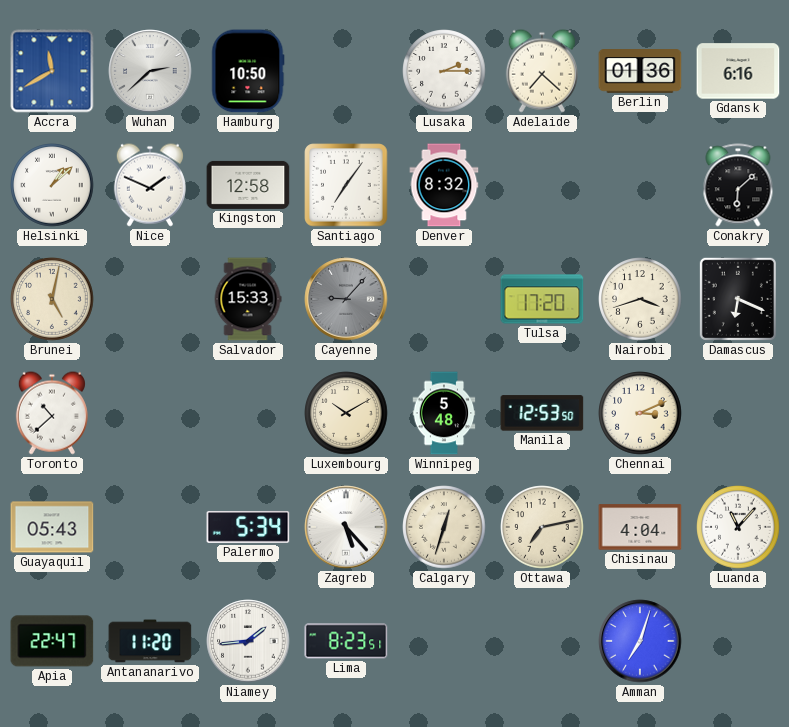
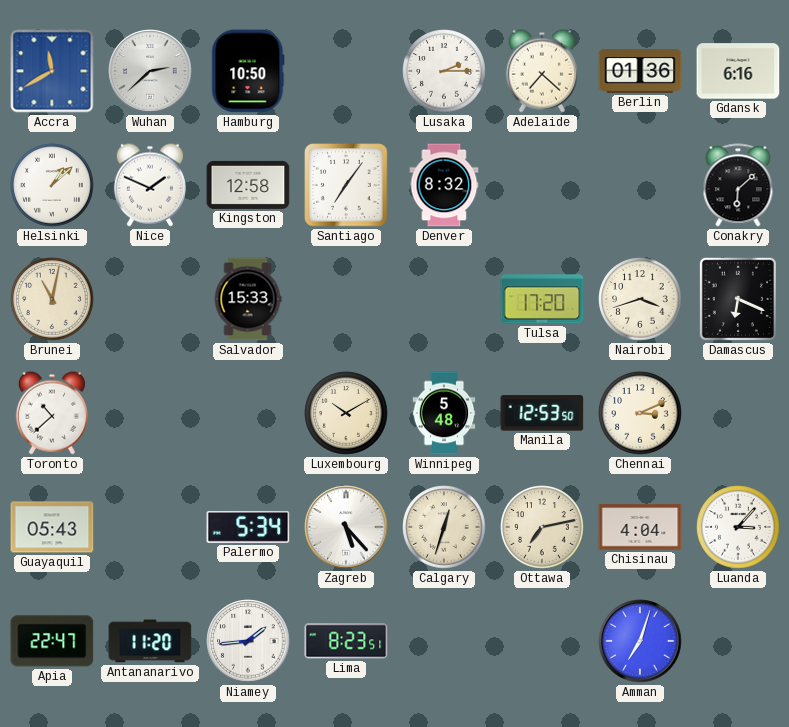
Brunei: 5:02 -> 11:02
Cayenne: 9:07 -> none
Luanda: 11:07 -> 3:07
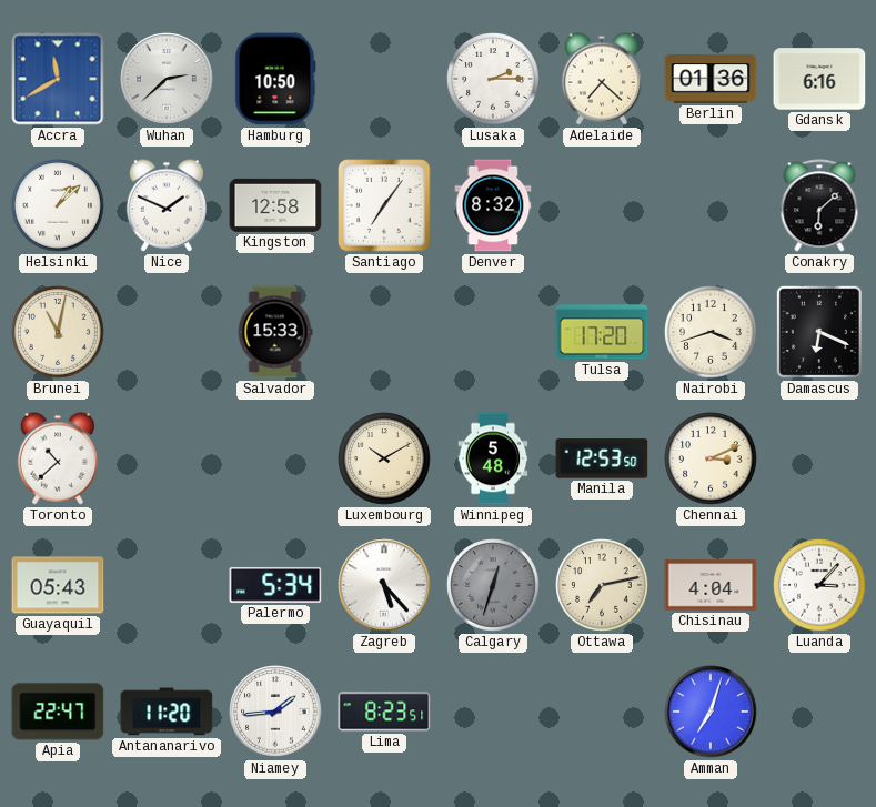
Calgary dial: cream -> grey
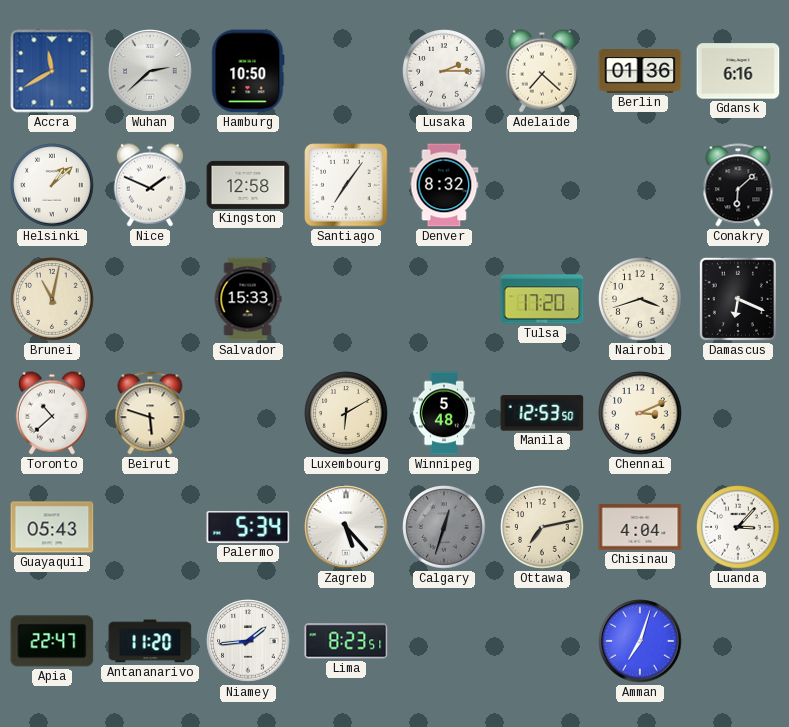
Beirut: none -> 5:48
Luxembourg: 10:10 -> 6:10
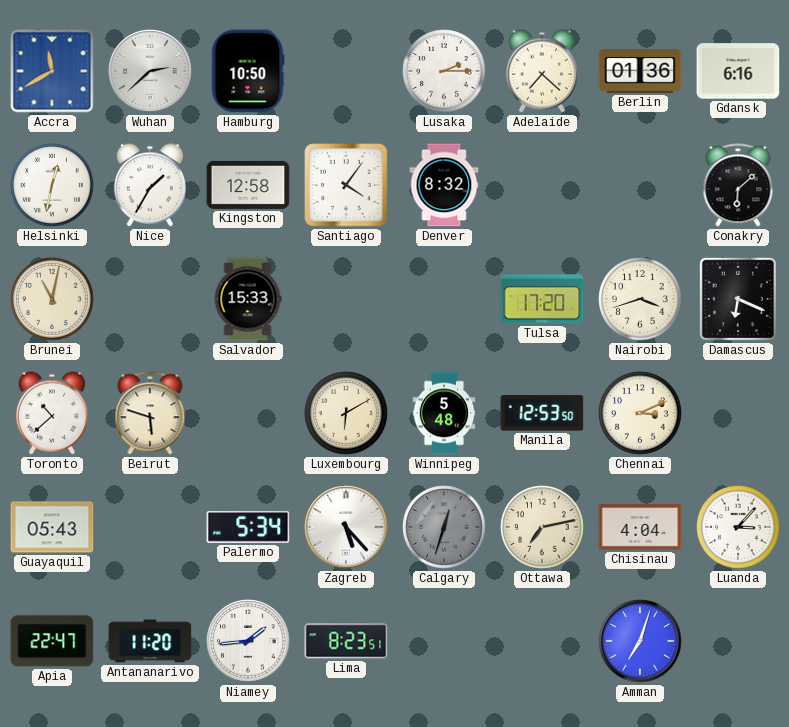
Helsinki: 1:08 -> 12:32
Nice: 1:49 -> 1:35
Santiago: 7:06 -> 4:06
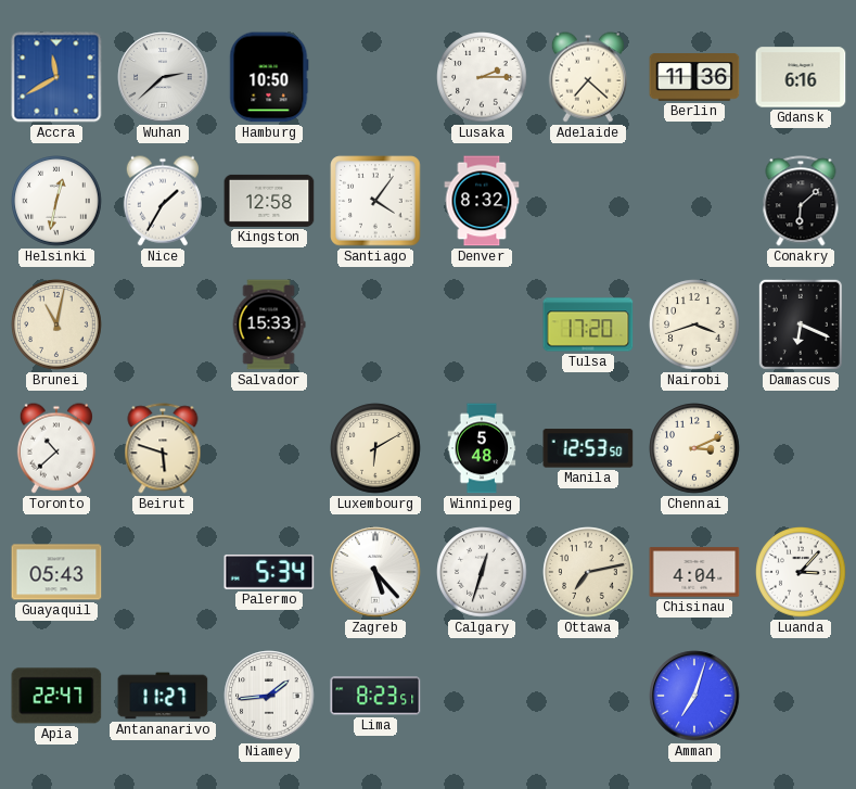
Berlin: 01:36 -> 11:36
Calgary dial: grey -> white
Antananarivo: 11:20 -> 11:27
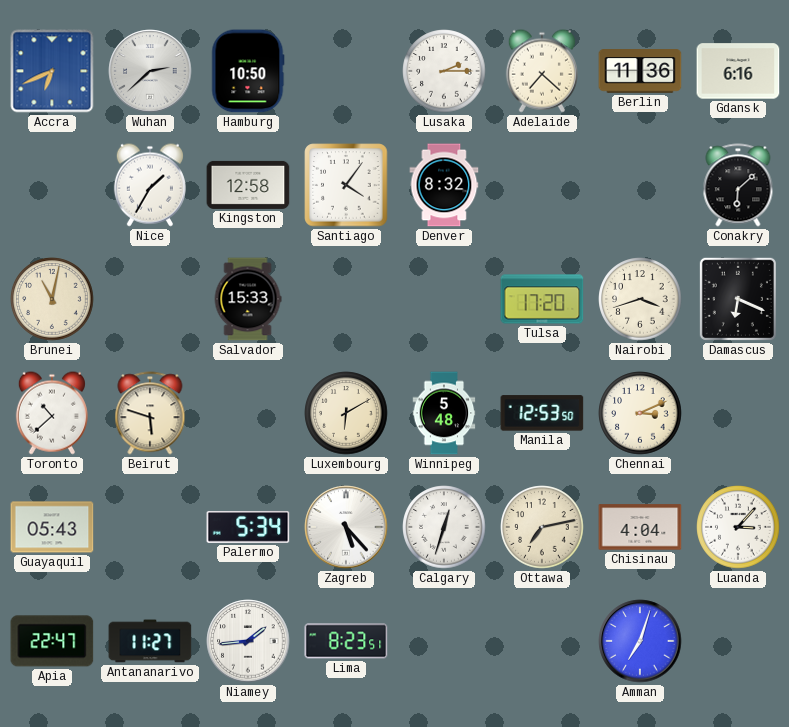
Accra: 11:40 -> 6:41
Helsinki: 12:32 -> none
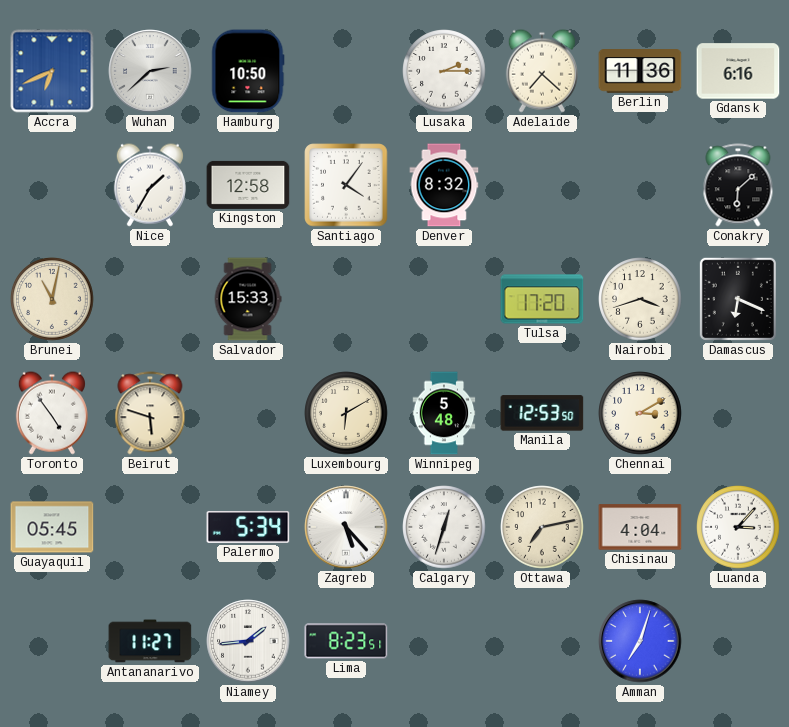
Toronto: 10:38 -> 4:54
Chennai: 3:11 -> 3:10
Guayaquil: 05:43 -> 05:45
Apia: 22:47 -> none
